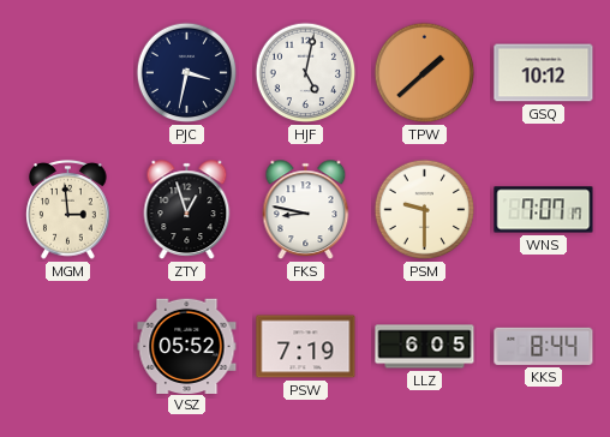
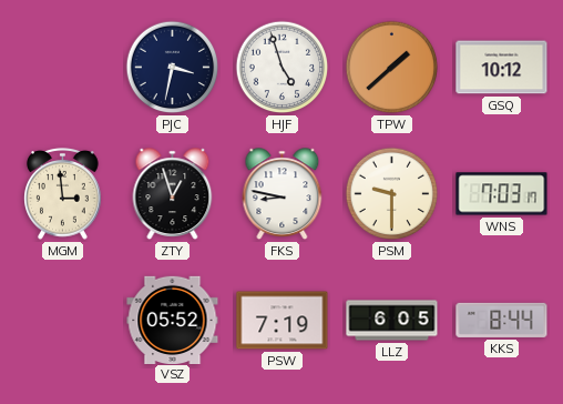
HJF: 5:02 -> 4:57
WNS: 7:07 -> 7:03
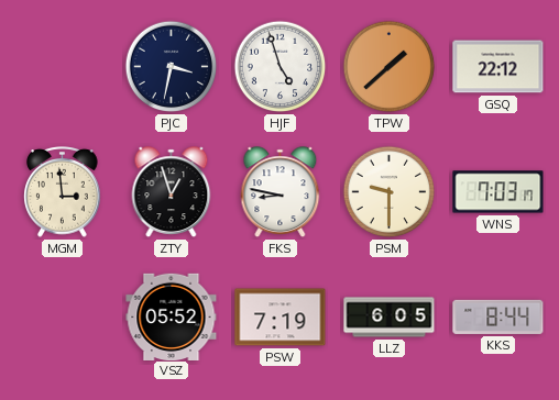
GSQ: 10:12 -> 22:12
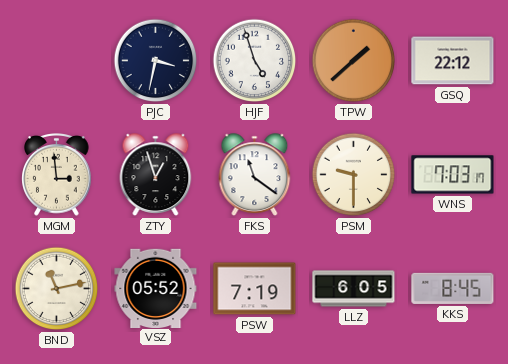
FKS: 8:47 -> 11:21
BND: none -> 11:13
KKS: 8:44 -> 8:45
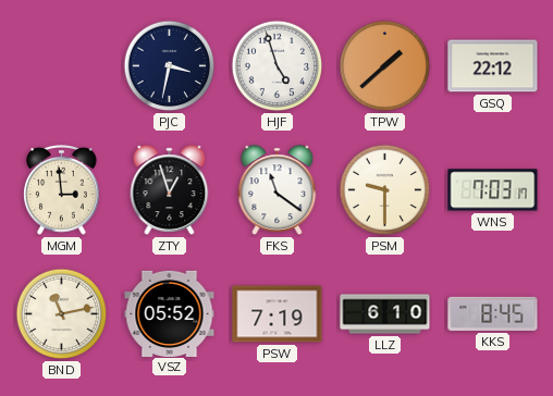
LLZ: 6:05 -> 6:10
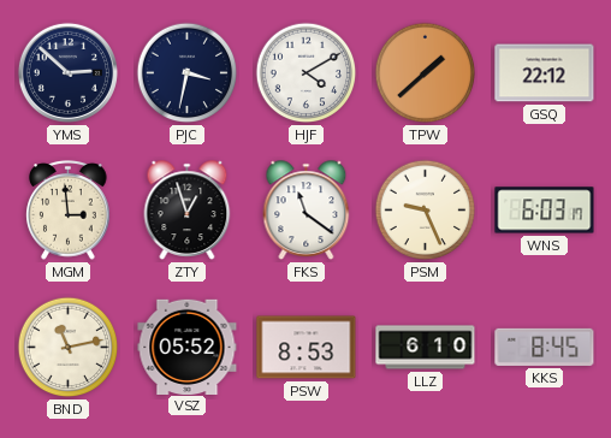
YMS: none -> 2:52
HJF: 4:57 -> 4:10
PSM: 9:30 -> 9:26
WNS: 7:03 -> 6:03
PSW: 7:19 -> 8:53
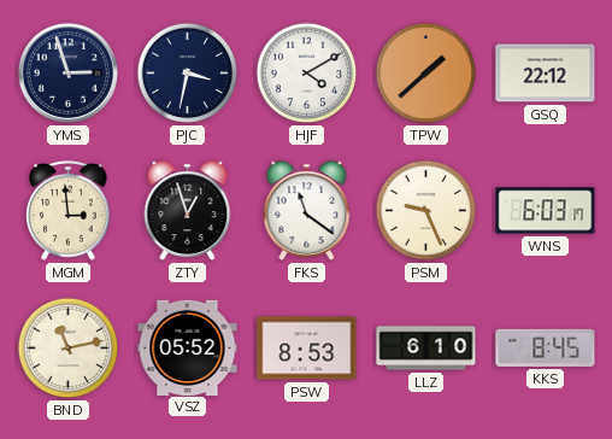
YMS: 2:52 -> 2:57
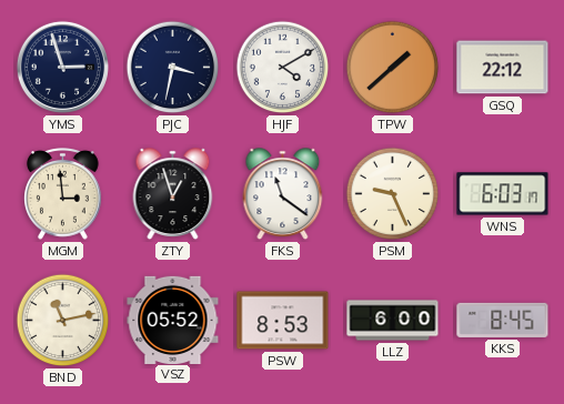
LLZ: 6:10 -> 6:00
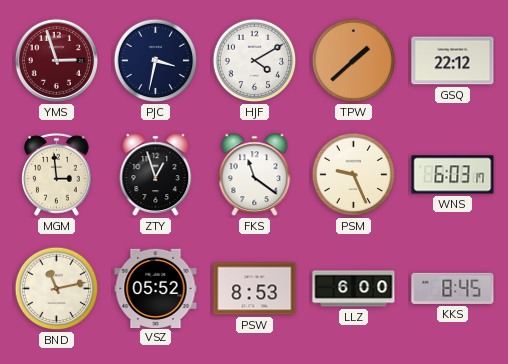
YMS dial: navy -> burgundy
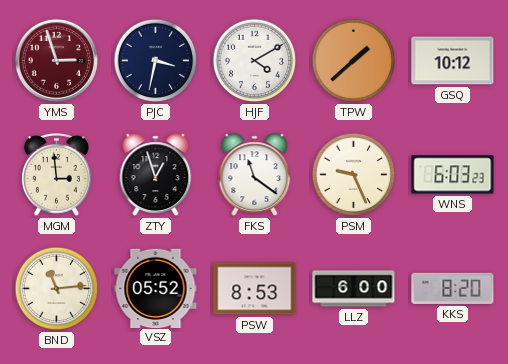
GSQ: 22:12 -> 10:12
WNS: 6:03:17 -> 6:03:23
BND: 11:13 -> 11:14
KKS: 8:45 -> 8:20
